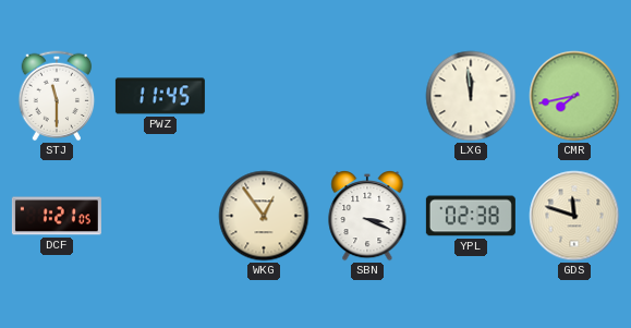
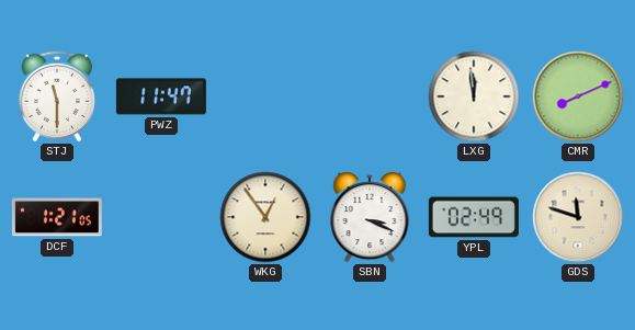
PWZ: 11:45 -> 11:47
CMR: 7:43 -> 8:11
YPL: 02:38 -> 02:49
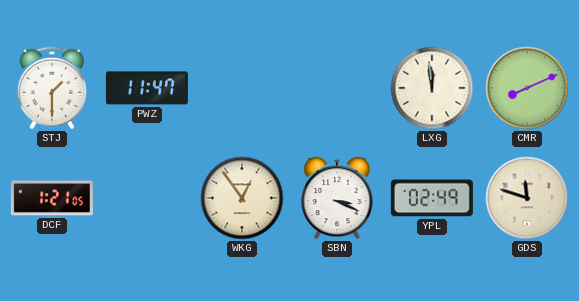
STJ: 11:30 -> 1:30
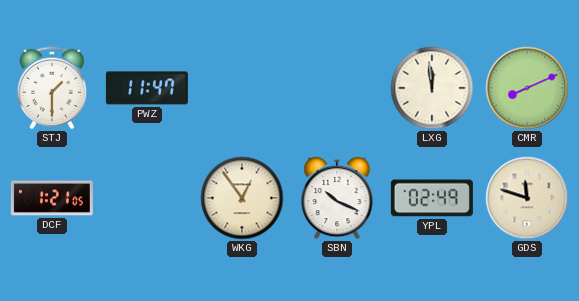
SBN: 3:19 -> 10:19
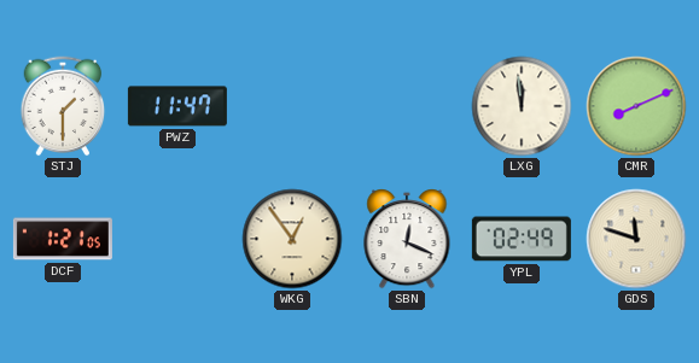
SBN: 10:19 -> 12:19
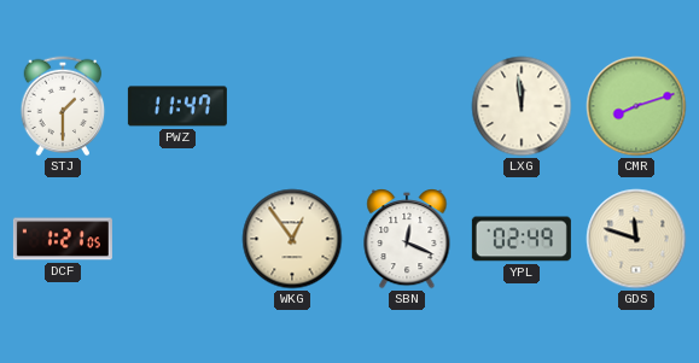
CMR: 8:11 -> 8:12
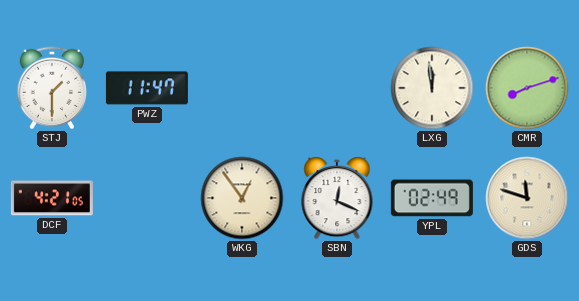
DCF: 1:21 -> 4:21
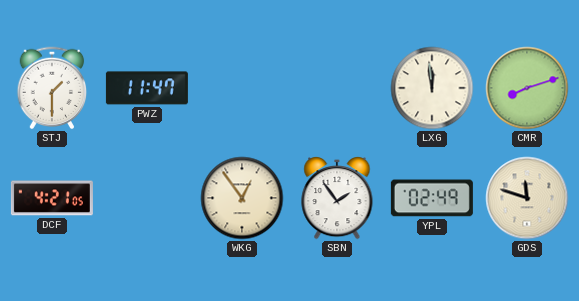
SBN: 12:19 -> 1:54
